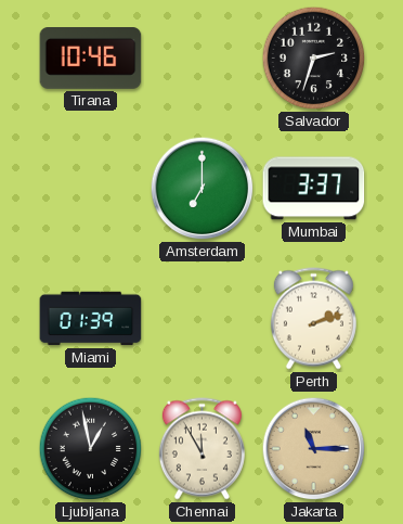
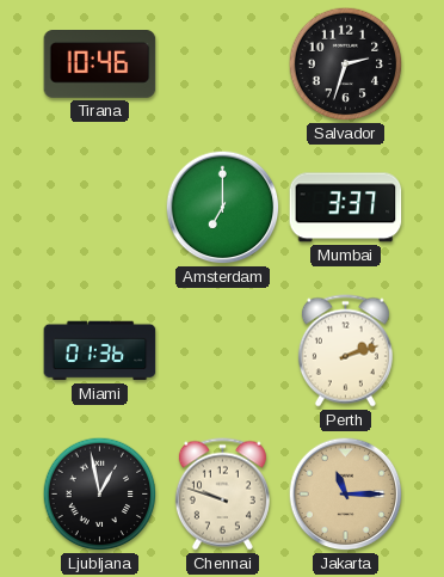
Miami: 01:39 -> 01:36
Chennai: 11:55 -> 9:48
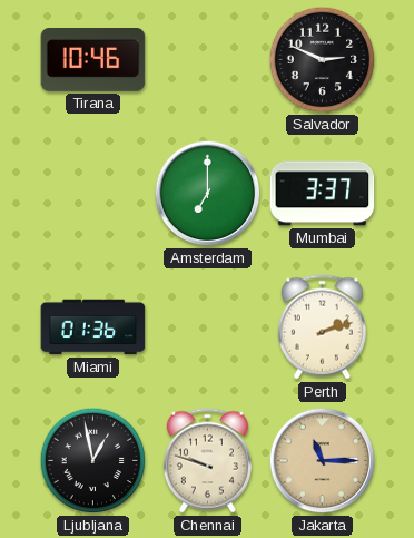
Salvador: 2:33 -> 2:49
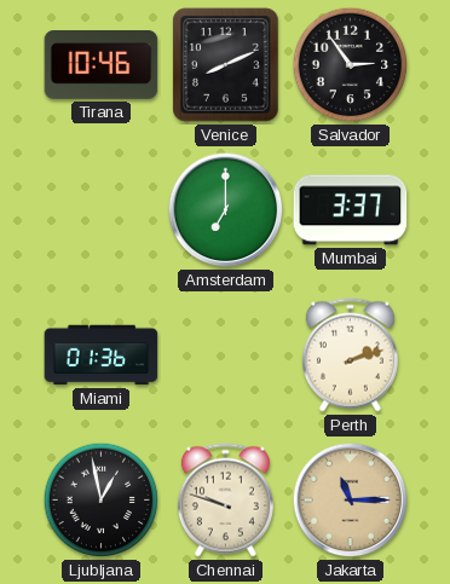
Venice: none -> 8:11
Salvador: 2:49 -> 2:54
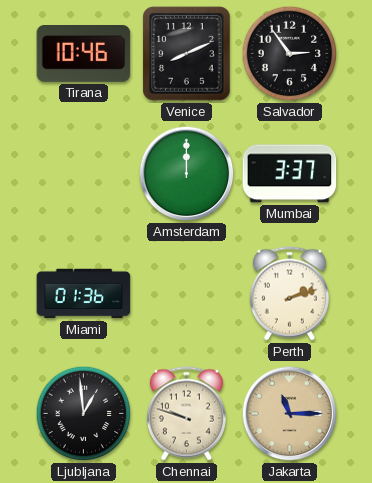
Amsterdam: 7:00 -> 12:00
Ljubljana: 12:58 -> 12:59
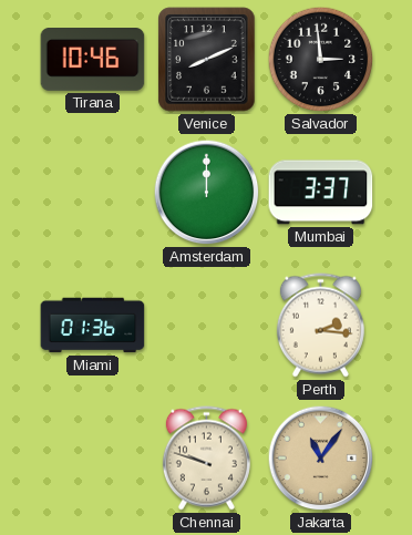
Salvador: 2:54 -> 2:59
Perth: 2:12 -> 2:16
Ljubljana: 12:59 -> none
Jakarta: 11:15 -> 11:06
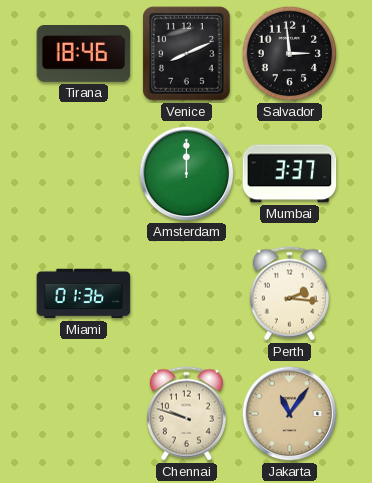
Tirana: 10:46 -> 18:46
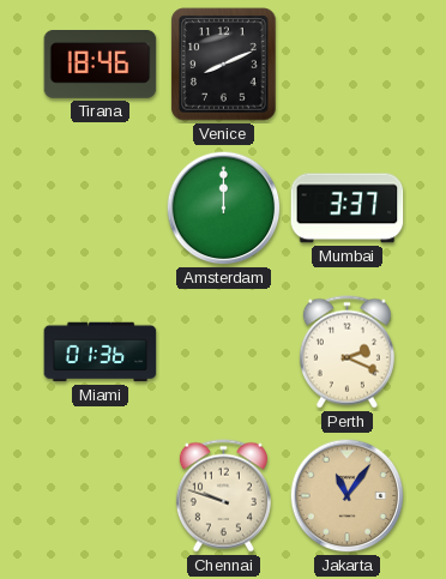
Salvador: 2:59 -> none
Perth: 2:16 -> 2:19
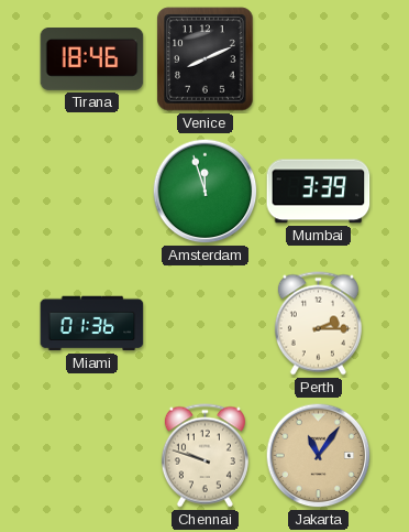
Amsterdam: 12:00 -> 11:57
Mumbai: 3:37 -> 3:39
Perth: 2:19 -> 2:15
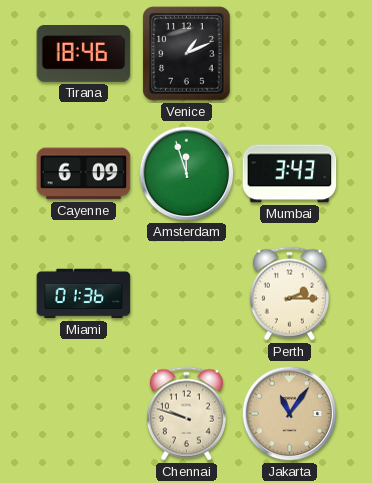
Venice: 8:11 -> 1:11
Cayenne: none -> 6:09
Mumbai: 3:39 -> 3:43
